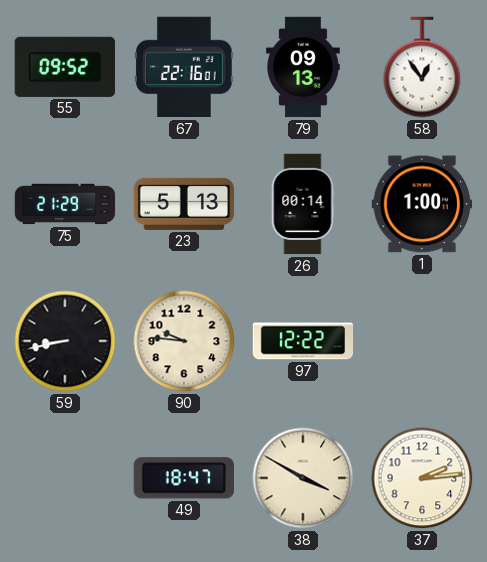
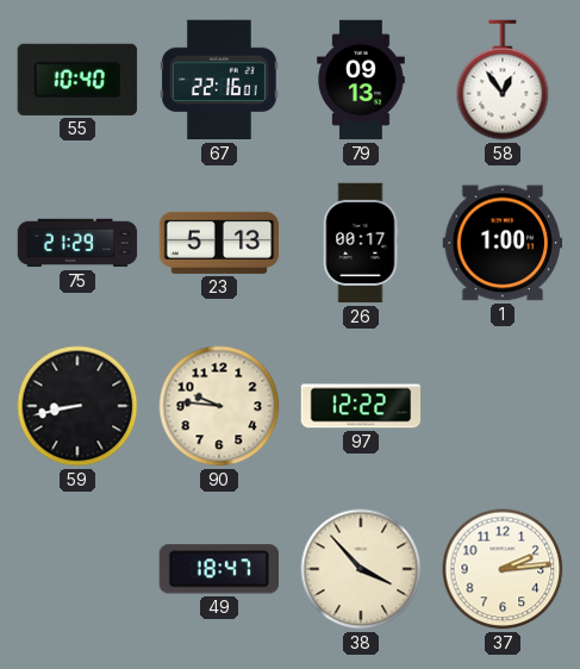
55: 09:52 -> 10:40
26: 00:14 -> 00:17
38: 3:50 -> 3:53
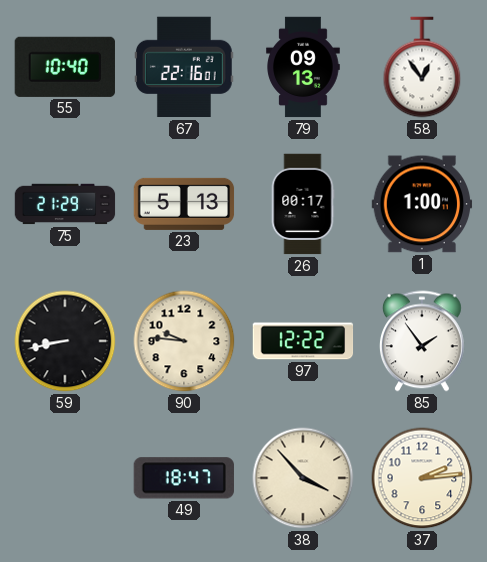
85: none -> 1:54
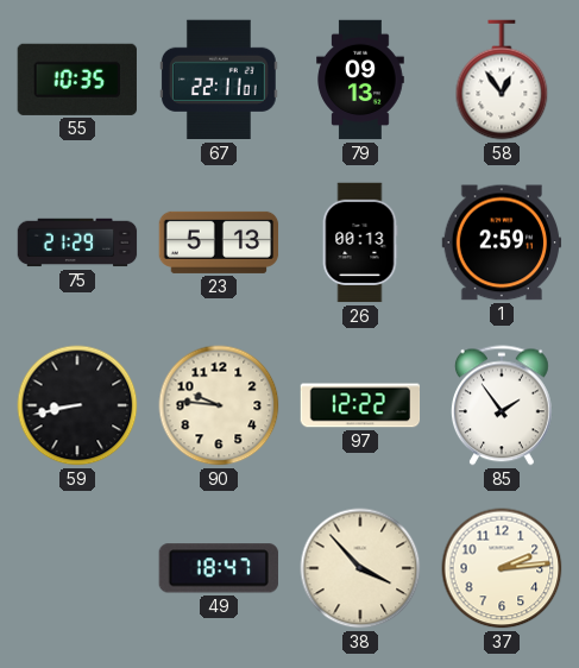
55: 10:40 -> 10:35
67: 22:16 -> 22:11
26: 00:17 -> 00:13
1: 1:00 -> 2:59
